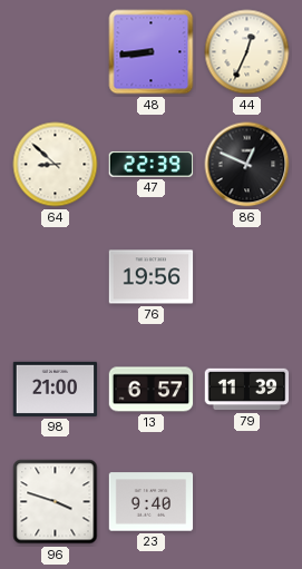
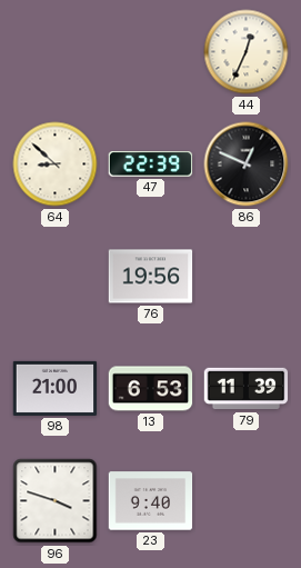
48: 8:44 -> none
13: 6:57 -> 6:53
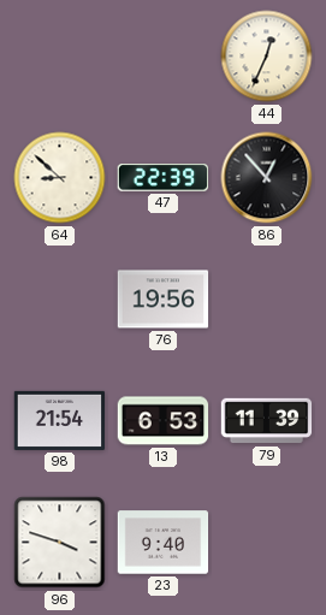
86: 12:49 -> 12:53
98: 21:00 -> 21:54
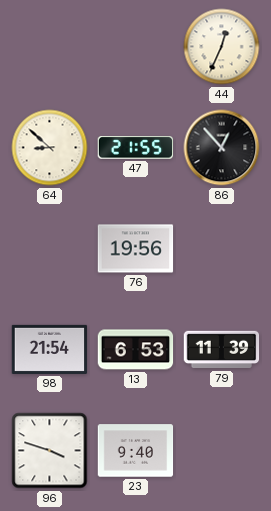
47: 22:39 -> 21:55
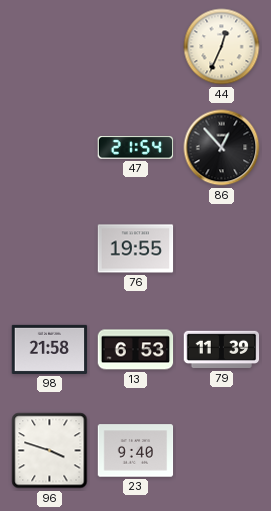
64: 8:52 -> none
47: 21:55 -> 21:54
76: 19:56 -> 19:55
98: 21:54 -> 21:58
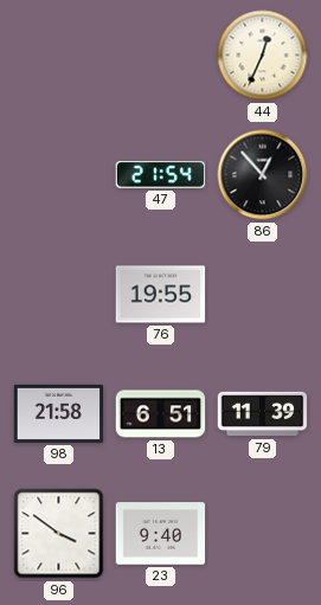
13: 6:53 -> 6:51
96: 3:48 -> 3:51
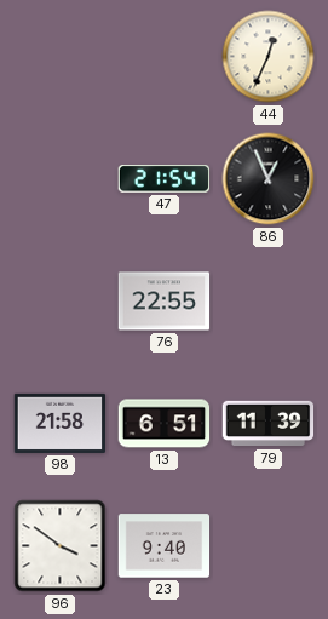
86: 12:53 -> 12:56
76: 19:55 -> 22:55
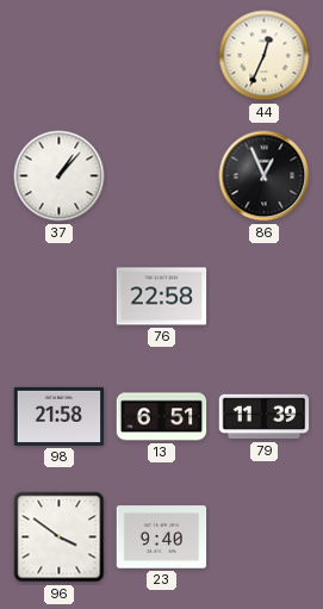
37: none -> 1:07
47: 21:54 -> none
76: 22:55 -> 22:58
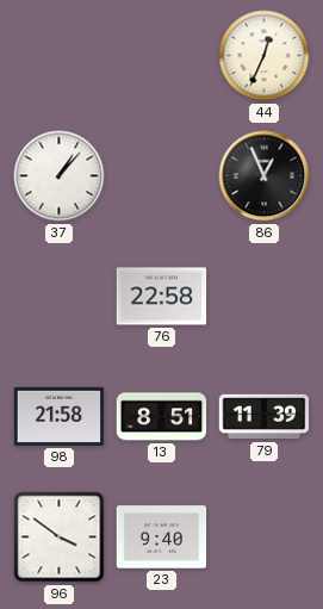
13: 6:51 -> 8:51
